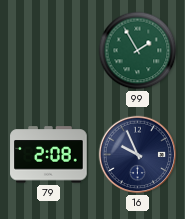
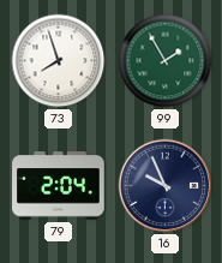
73: none -> 7:57
79: 2:08 -> 2:04
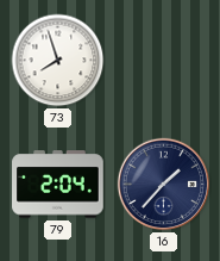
99: 1:55 -> none
16: 9:56 -> 1:37
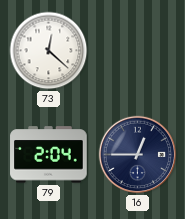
73: 7:57 -> 12:22
16: 1:37 -> 12:45
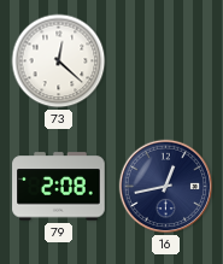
79: 2:04 -> 2:08
16: 12:45 -> 12:43
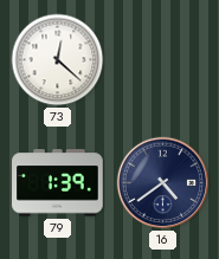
79: 2:08 -> 1:39
16: 12:43 -> 4:39
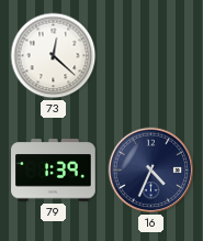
16: 4:39 -> 4:34
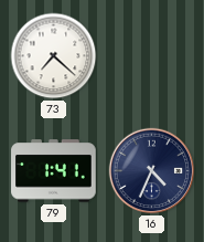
73: 12:22 -> 7:22
79: 1:39 -> 1:41
